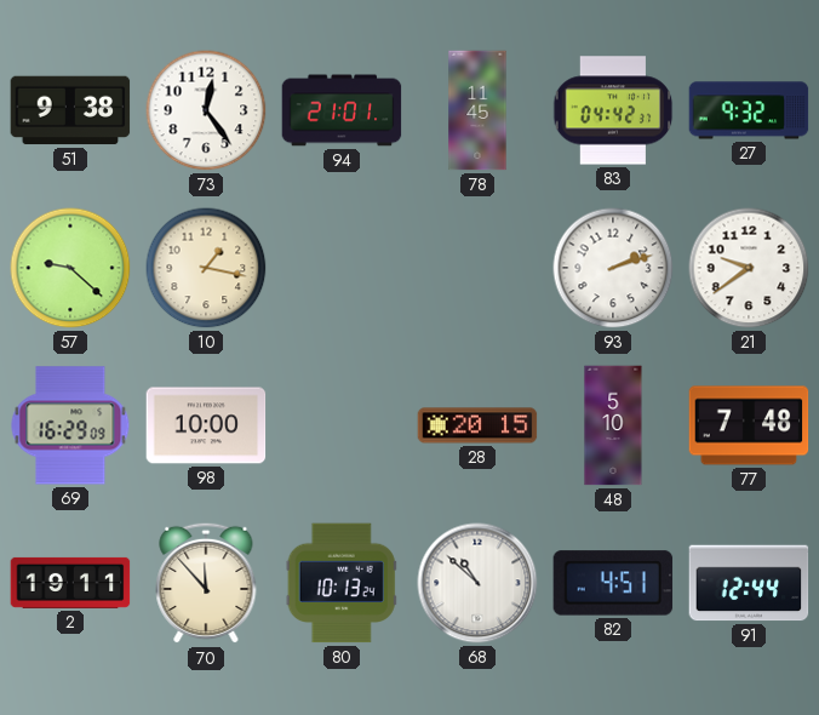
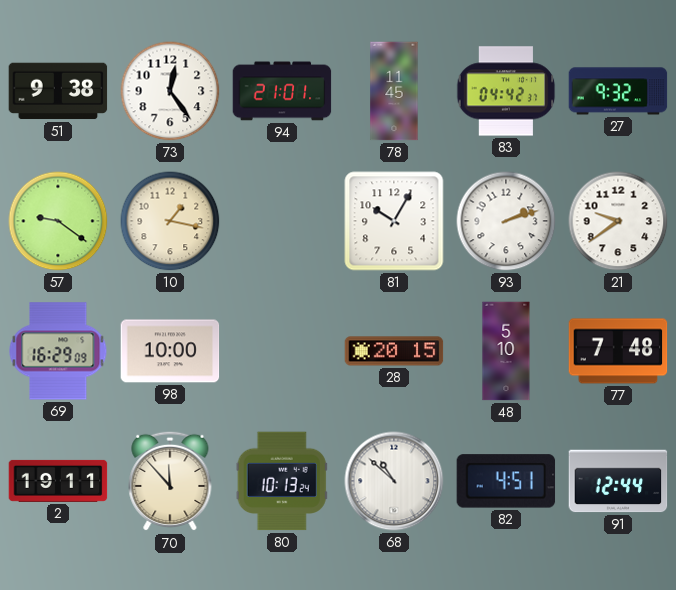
57: 9:22 -> 9:21
81: none -> 10:05
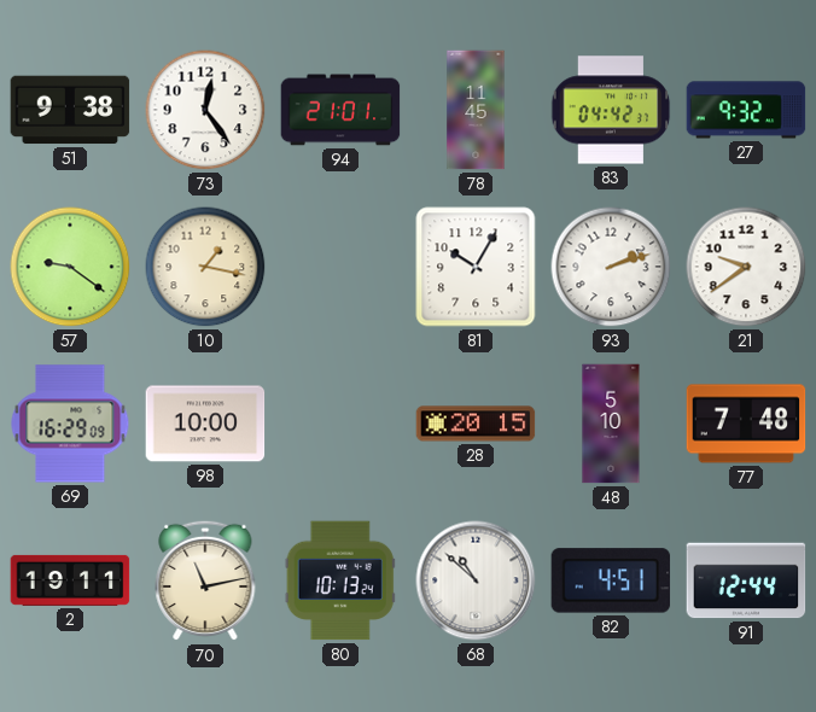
70: 11:53 -> 11:13
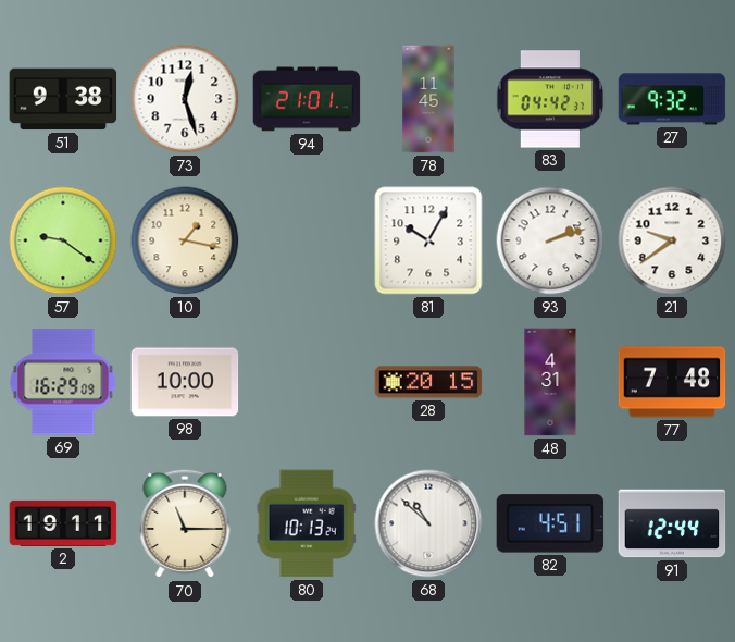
73: 12:24 -> 12:27
48: 5:10 -> 4:31
70: 11:13 -> 11:15
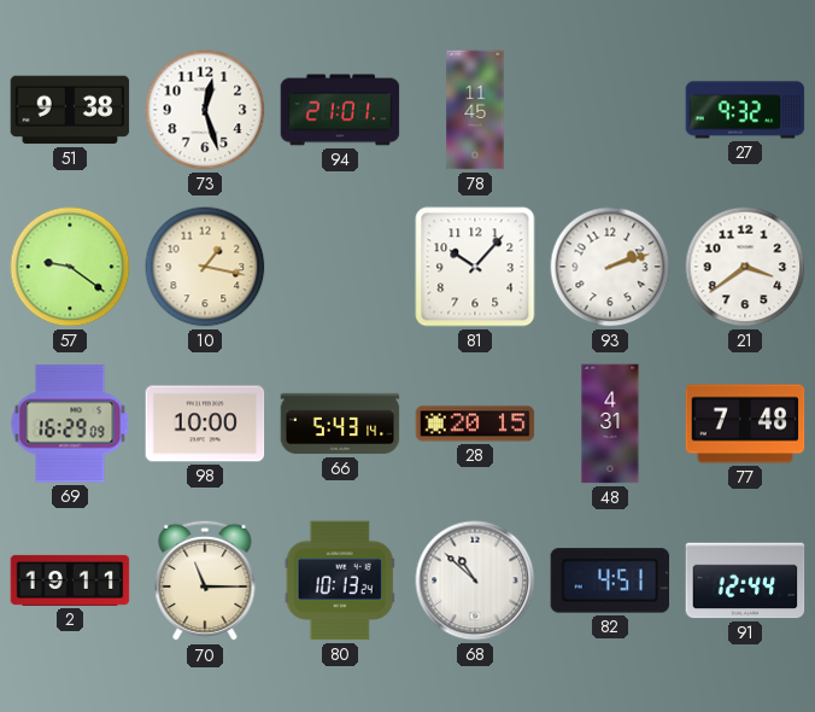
83: 04:42 -> none
81: 10:05 -> 10:07
21: 9:39 -> 3:39
66: none -> 5:43
